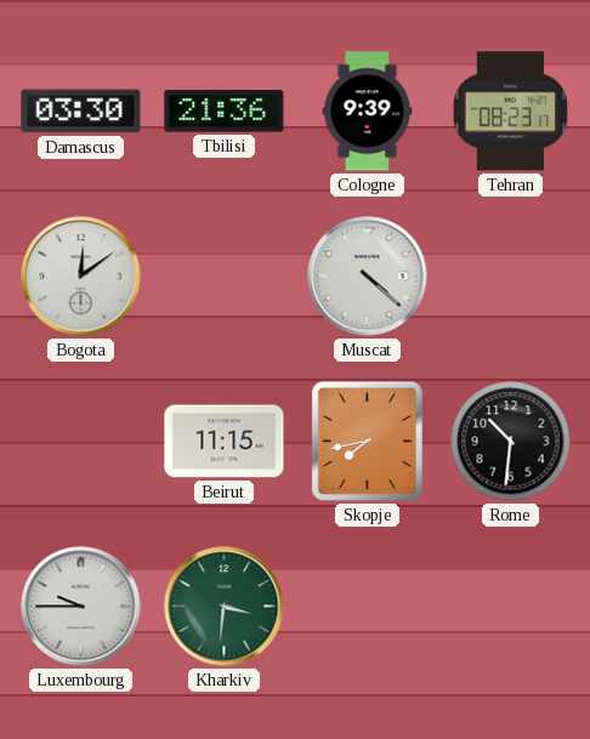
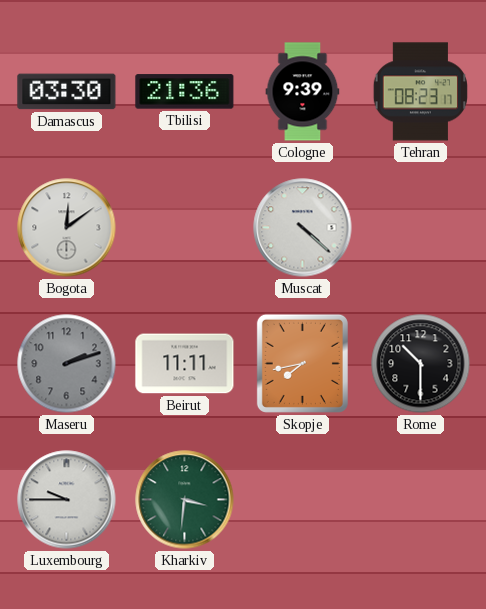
Maseru: none -> 2:12
Beirut: 11:15 -> 11:11
Rome: 10:31 -> 10:30
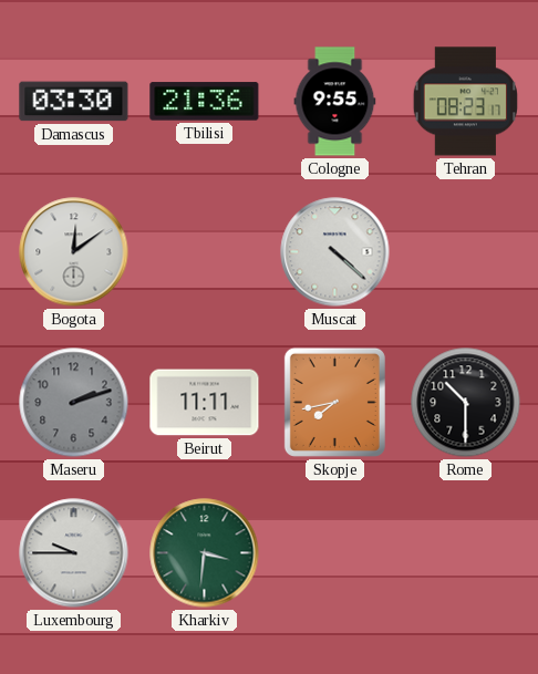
Cologne: 9:39 -> 9:55
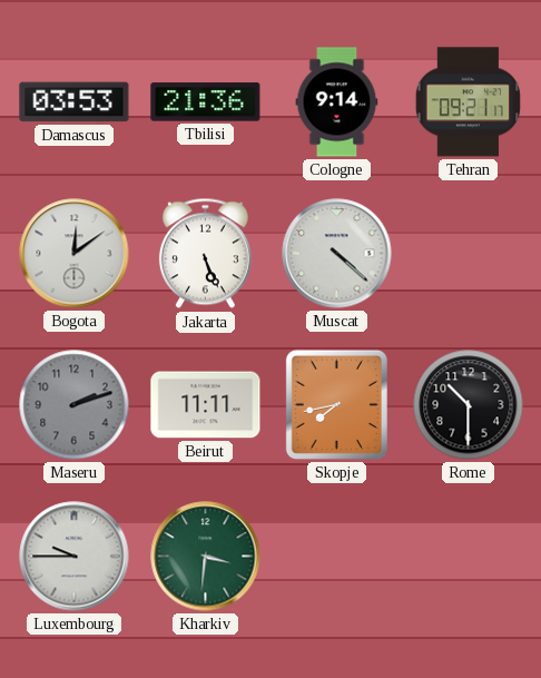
Damascus: 03:30 -> 03:53
Cologne: 9:55 -> 9:14
Tehran: 08:23 -> 09:21
Jakarta: none -> 5:26
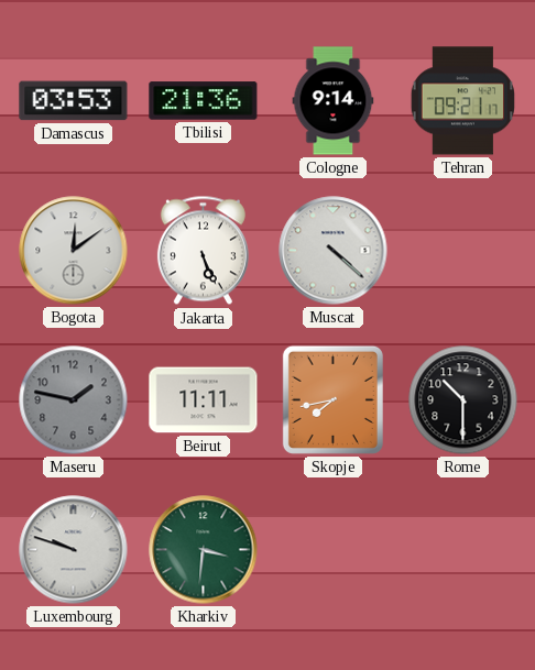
Maseru: 2:12 -> 1:47
Luxembourg: 9:45 -> 9:48
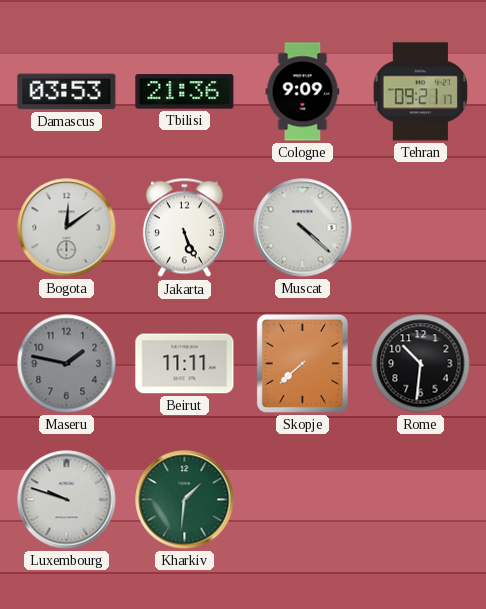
Cologne: 9:14 -> 9:09
Skopje: 7:43 -> 7:38
Rome: 10:30 -> 10:31
Kharkiv: 3:31 -> 1:31
